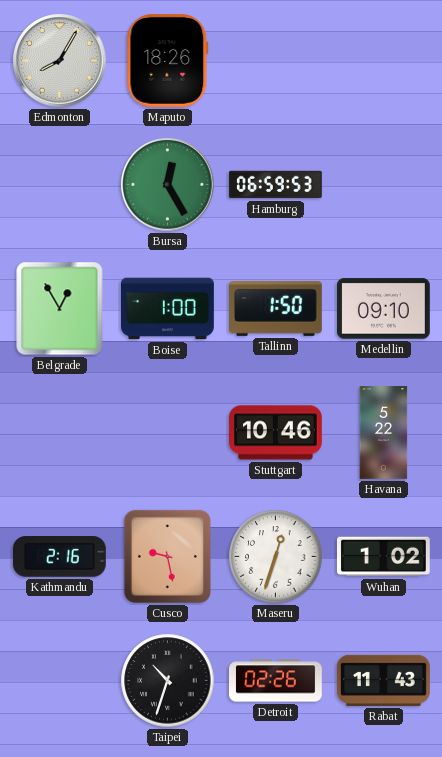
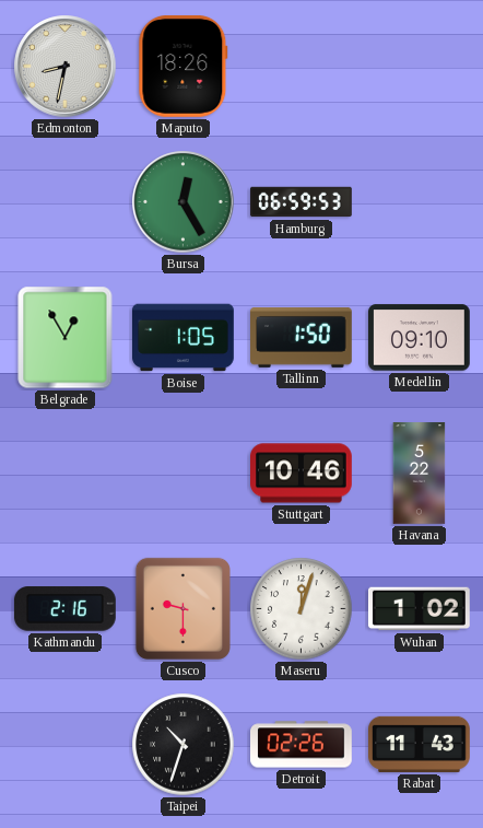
Edmonton: 8:05 -> 8:32
Boise: 1:00 -> 1:05
Cusco: 9:28 -> 9:30
Maseru: 12:33 -> 12:03
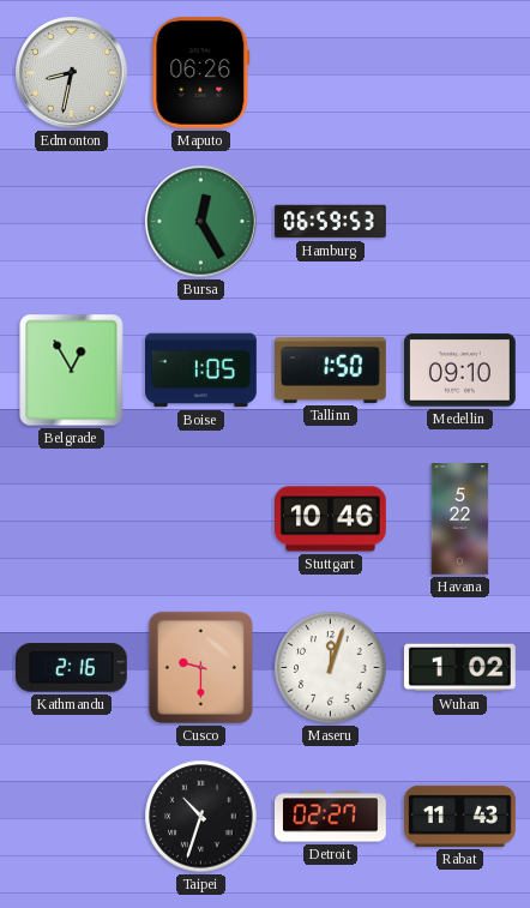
Maputo: 18:26 -> 06:26
Detroit: 02:26 -> 02:27
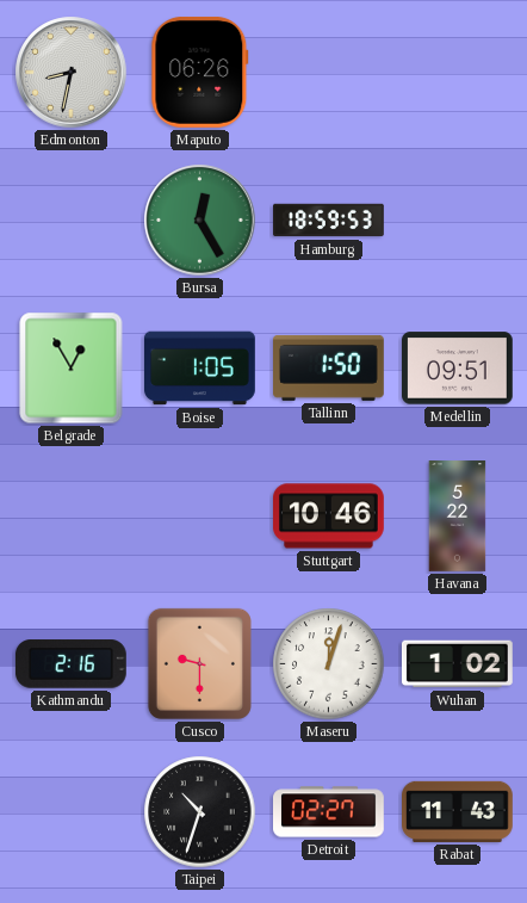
Hamburg: 06:59 -> 18:59
Medellin: 09:10 -> 09:51
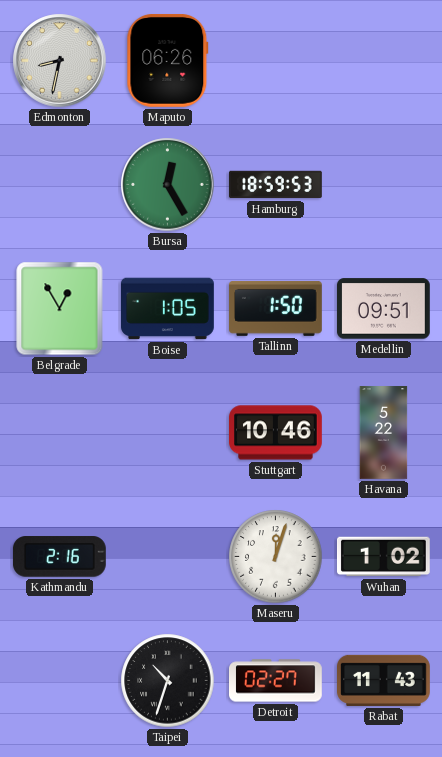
Cusco: 9:30 -> none
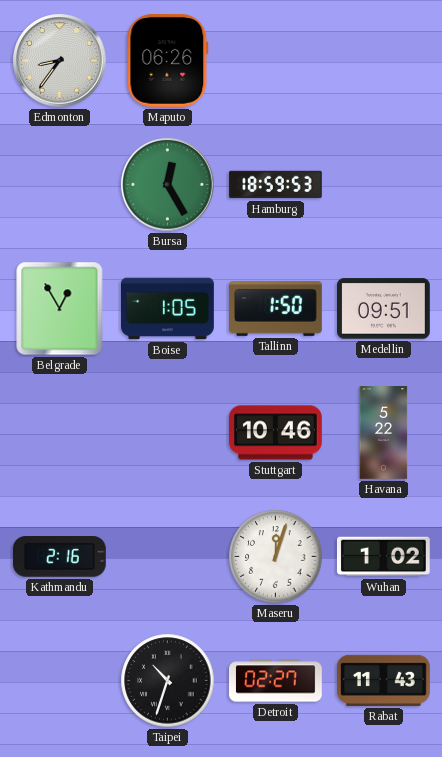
Edmonton: 8:32 -> 8:36
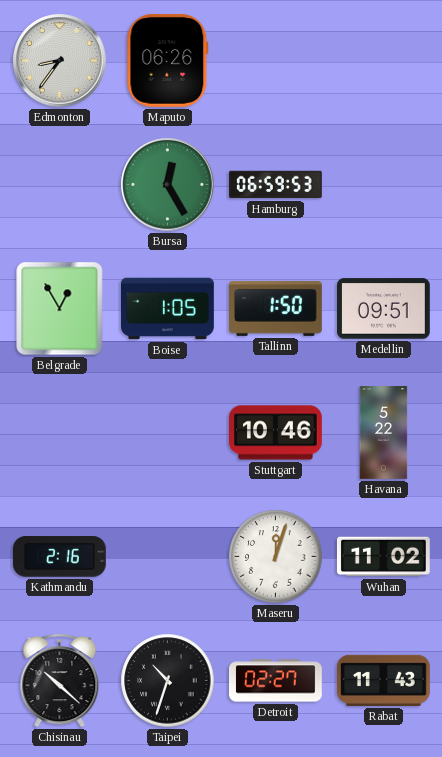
Hamburg: 18:59 -> 06:59
Wuhan: 1:02 -> 11:02
Chisinau: none -> 10:22
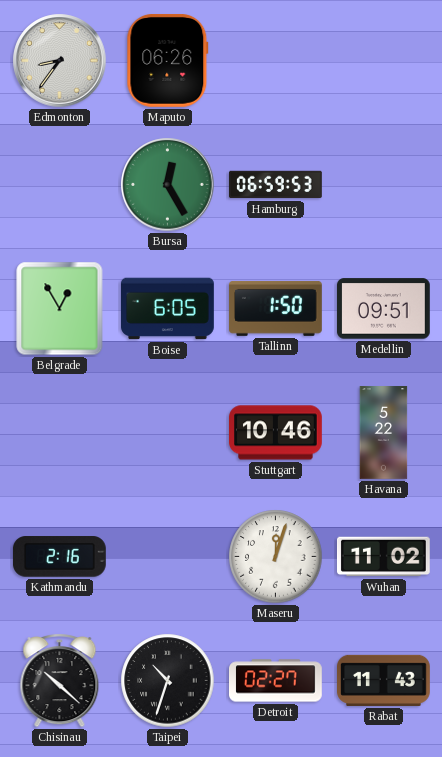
Boise: 1:05 -> 6:05
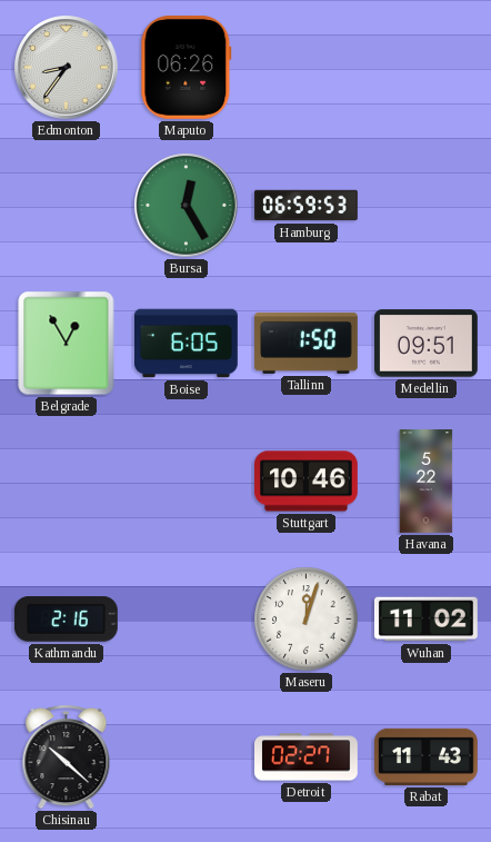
Taipei: 10:33 -> none
